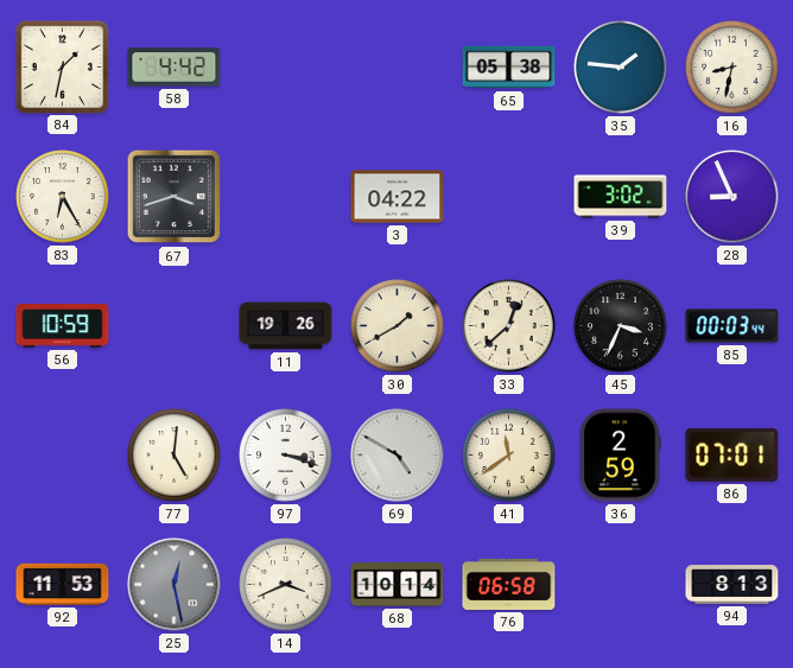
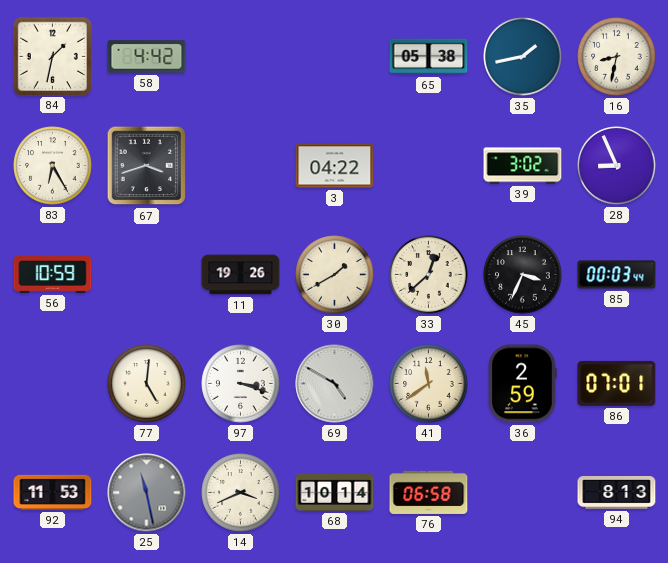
35: 1:46 -> 1:43
25: 12:28 -> 11:28
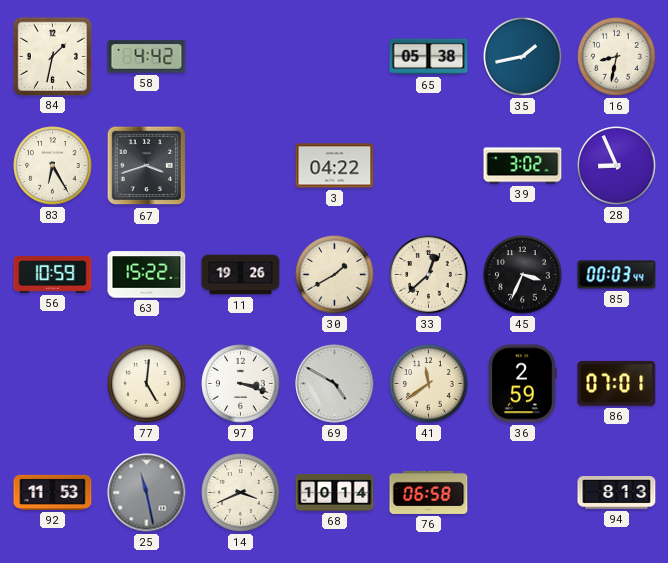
63: none -> 15:22
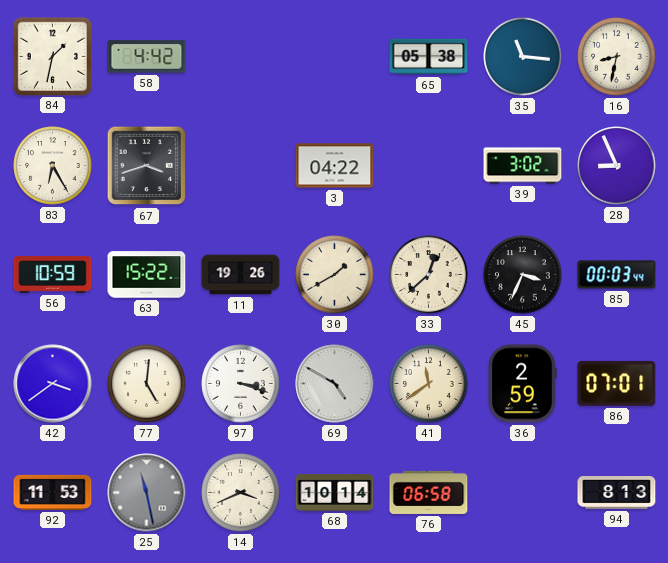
35: 1:43 -> 11:16
42: none -> 3:39
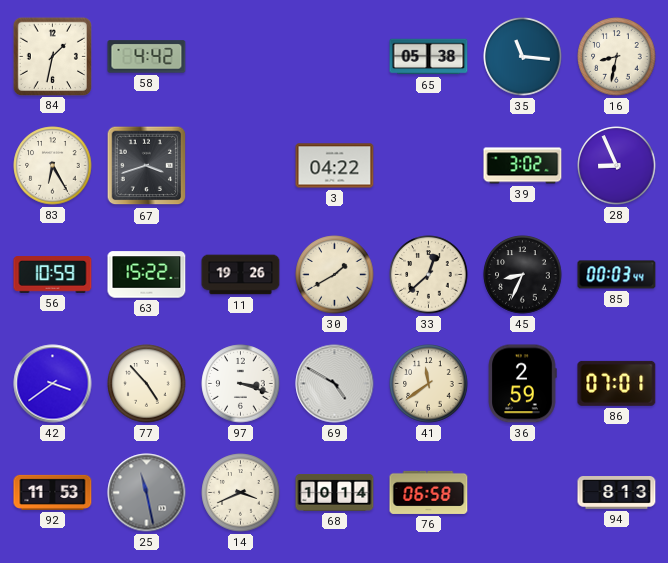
45: 3:34 -> 8:34
77: 5:01 -> 4:53
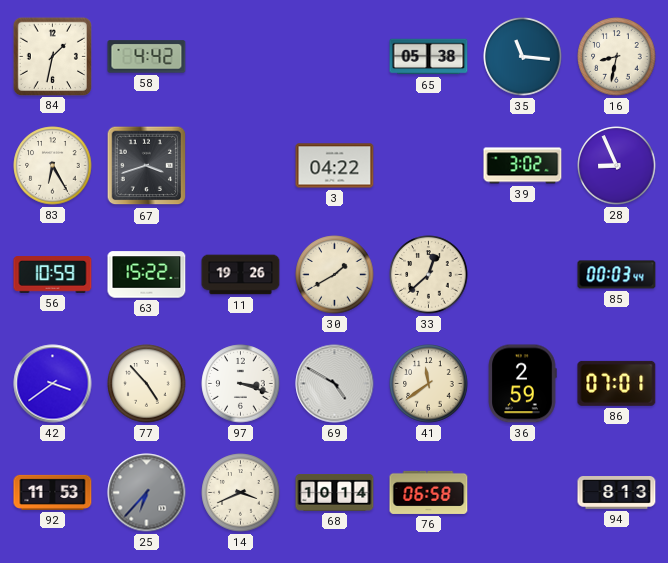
45: 8:34 -> none
25: 11:28 -> 6:37
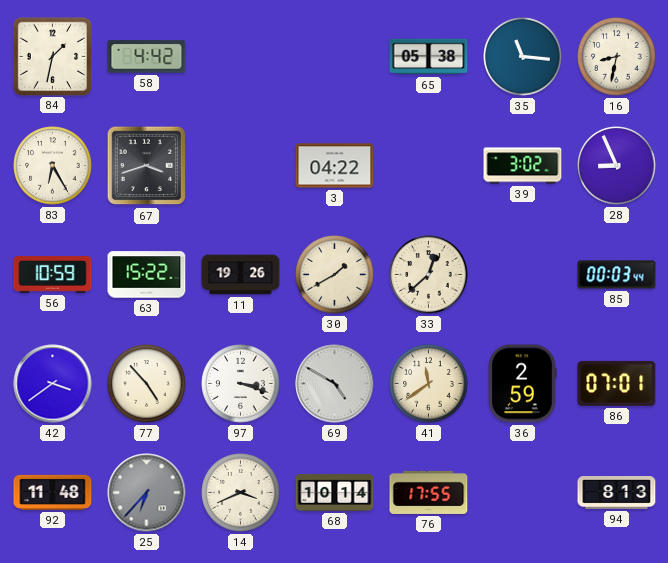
92: 11:53 -> 11:48
76: 06:58 -> 17:55
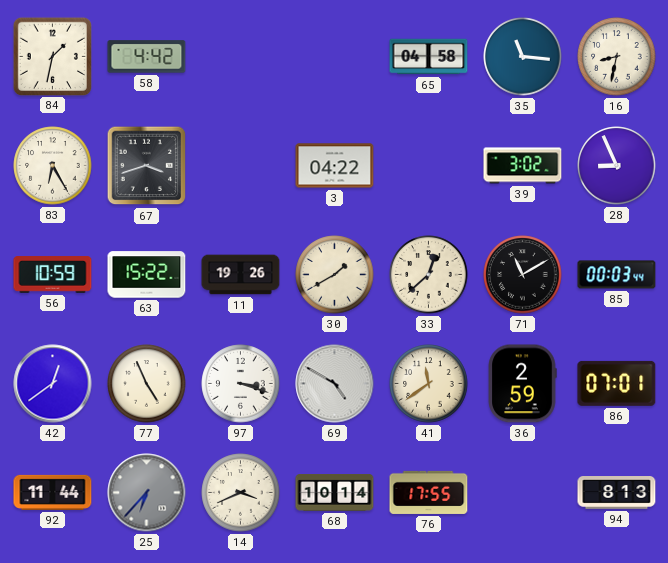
65: 05:38 -> 04:58
71: none -> 11:10
42: 3:39 -> 12:39
77: 4:53 -> 4:56
92: 11:48 -> 11:44
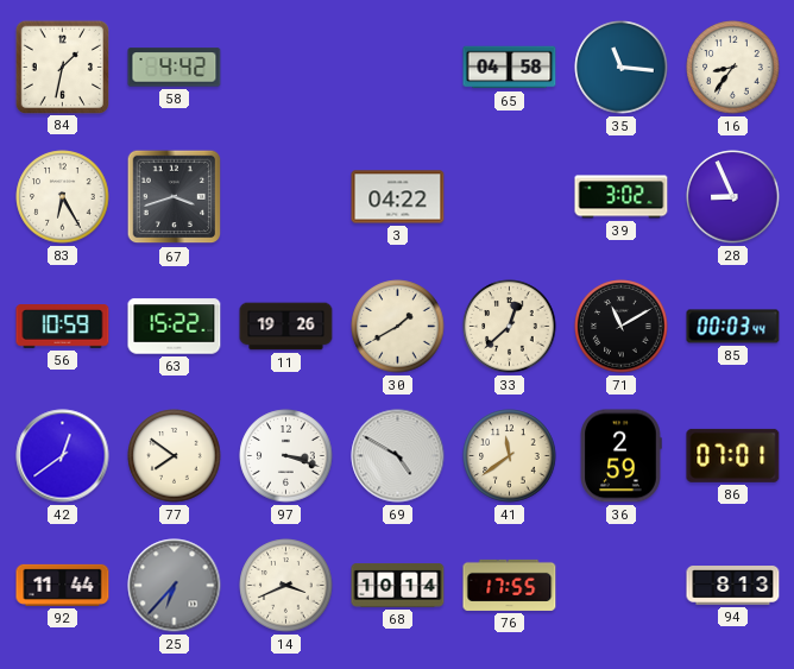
16: 8:32 -> 8:36
77: 4:56 -> 7:51
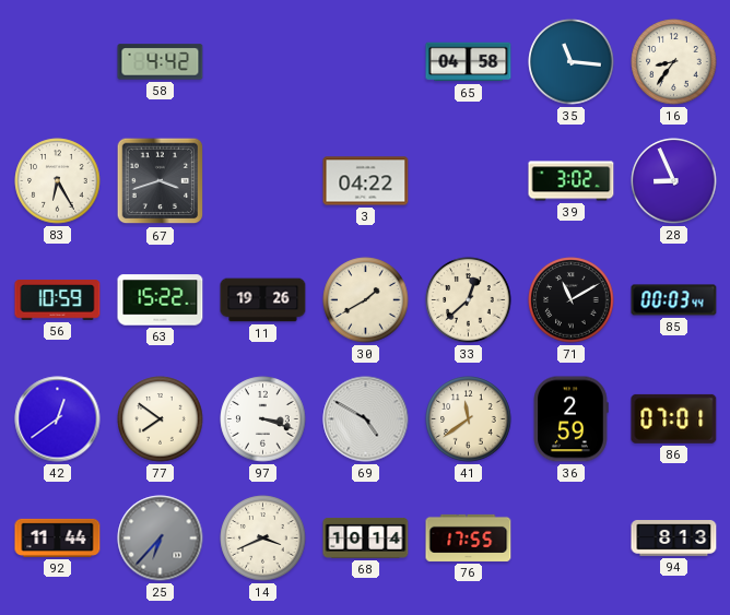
84: 1:32 -> none
